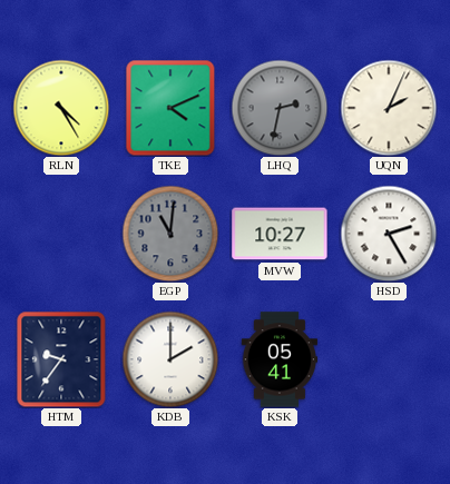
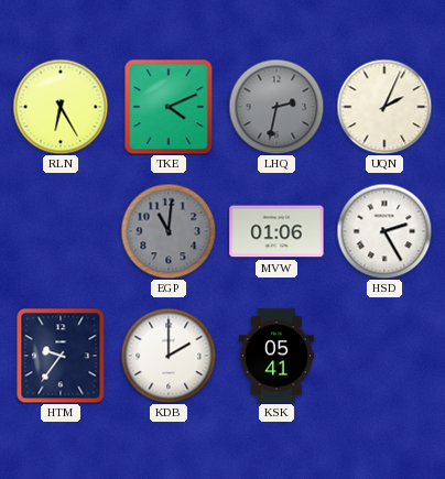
RLN: 4:25 -> 6:25
MVW: 10:27 -> 01:06
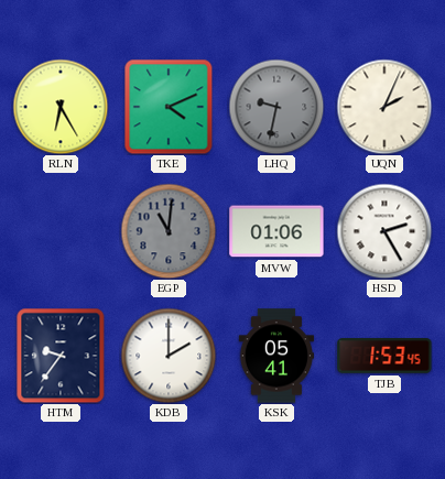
LHQ: 2:32 -> 9:32
TJB: none -> 1:53
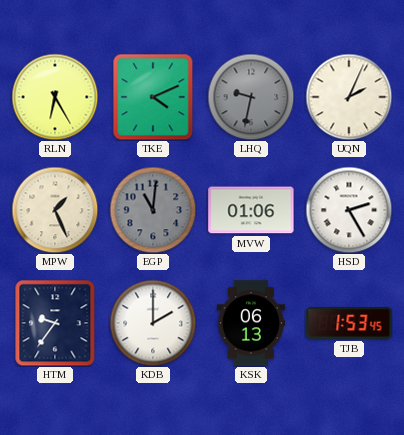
MPW: none -> 1:26
KSK: 05:41 -> 06:13
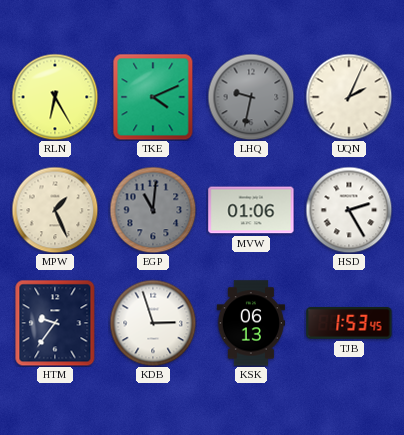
KDB: 2:00 -> 2:57
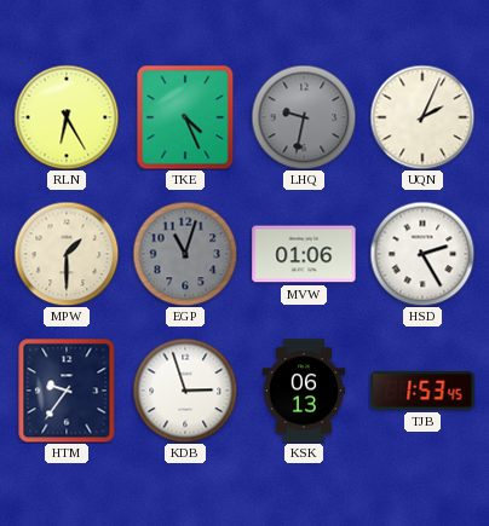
TKE: 4:11 -> 4:26
MPW: 1:26 -> 1:30
EGP: 11:01 -> 11:03
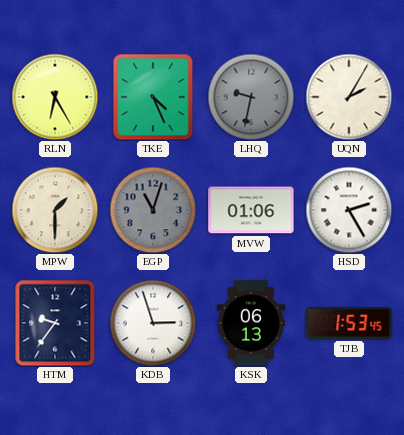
UQN: 2:04 -> 2:05
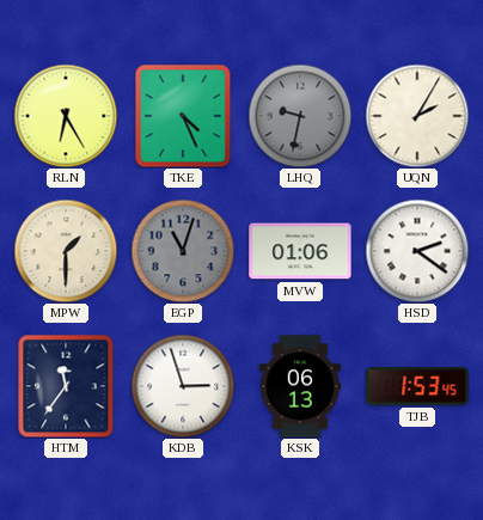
HSD: 2:25 -> 2:21
HTM: 9:36 -> 11:36
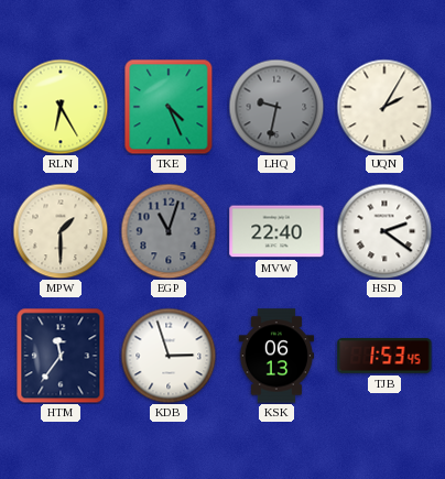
MVW: 01:06 -> 22:40
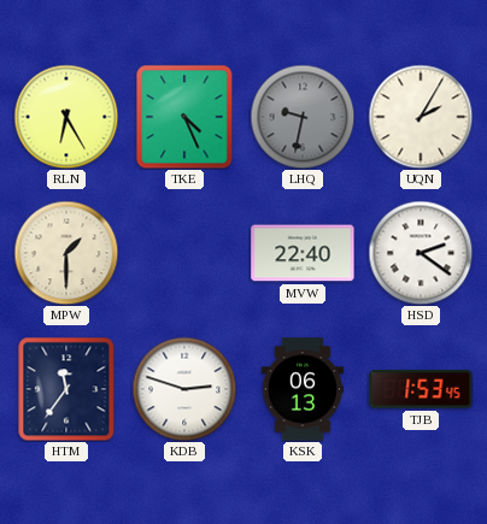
EGP: 11:03 -> none
KDB: 2:57 -> 2:48
